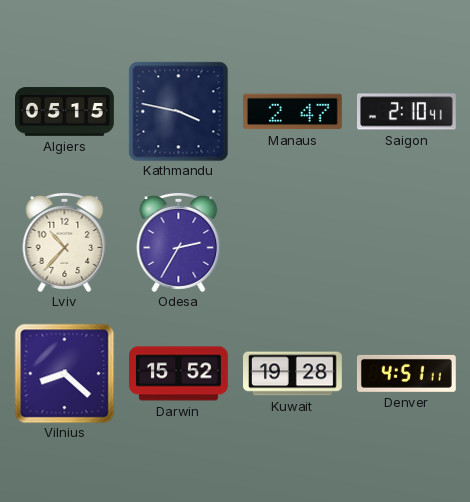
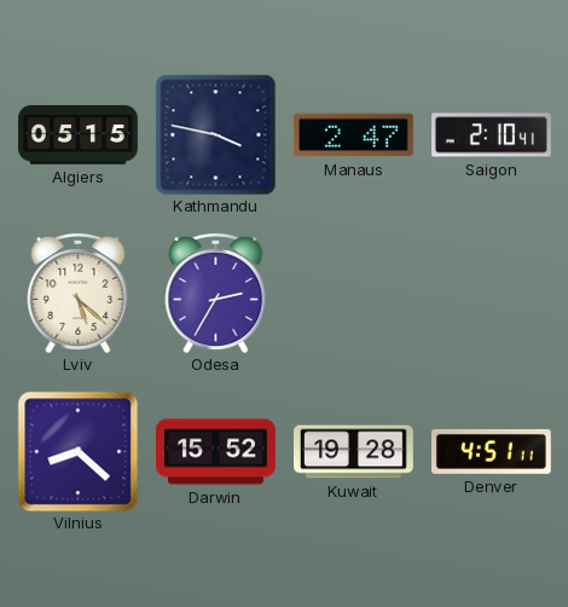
Lviv: 10:37 -> 5:22
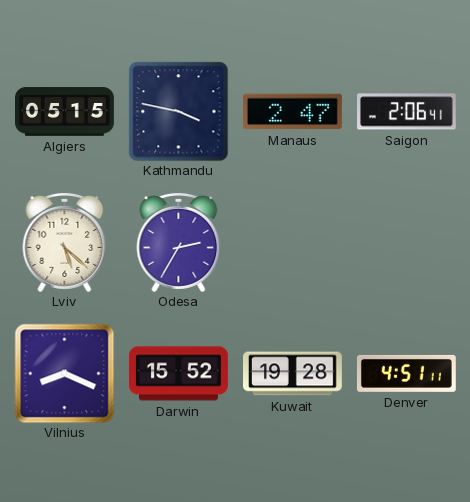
Saigon: 2:10 -> 2:06
Vilnius: 8:22 -> 8:19
